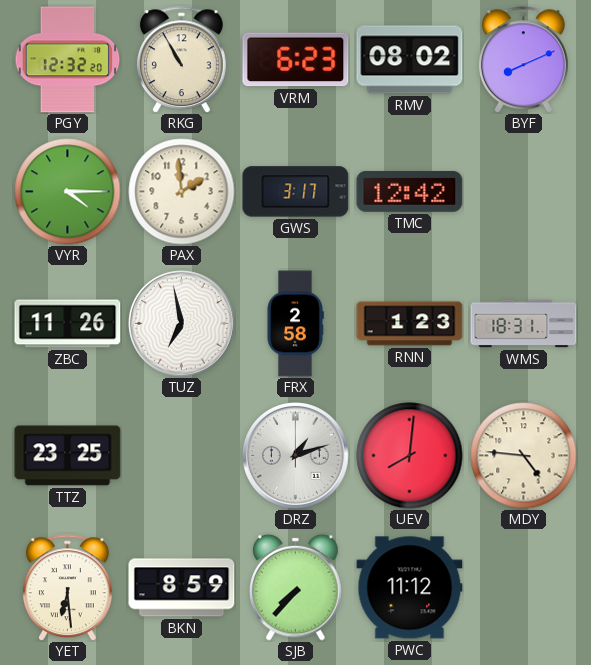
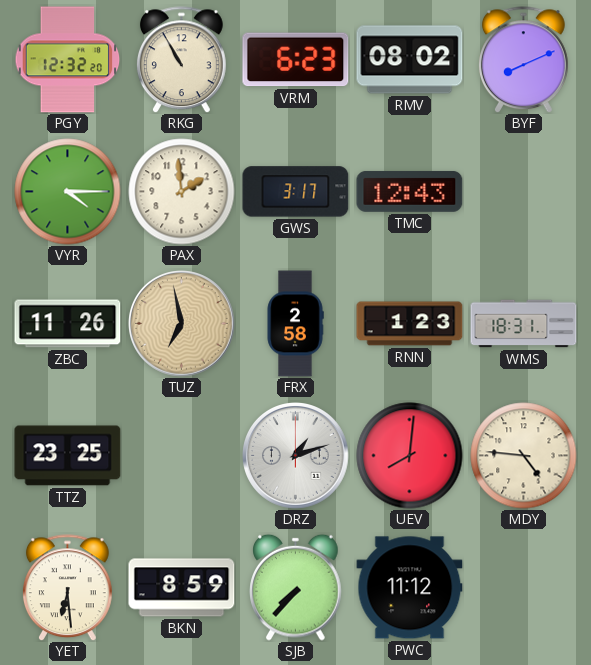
TMC: 12:42 -> 12:43
TUZ dial: white -> champagne
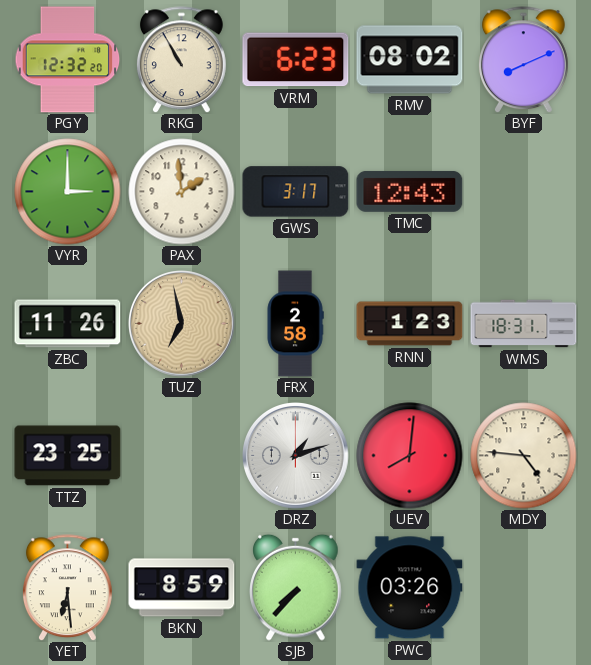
VYR: 4:15 -> 3:00
PWC: 11:12 -> 03:26
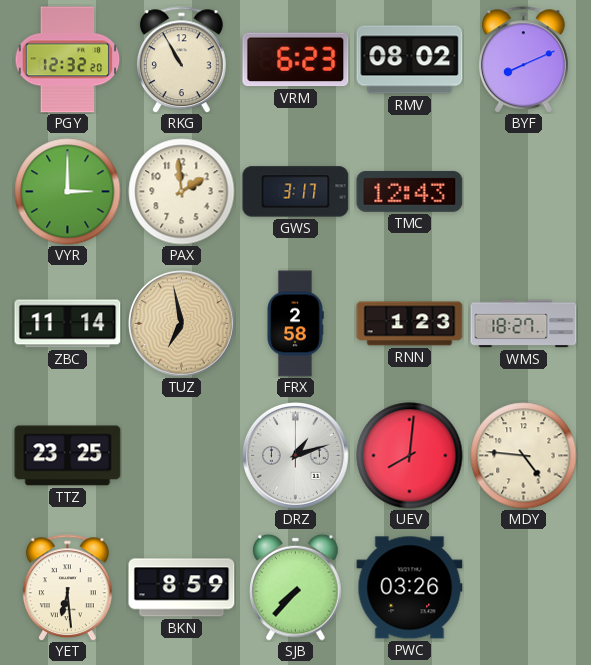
ZBC: 11:26 -> 11:14
WMS: 18:31 -> 18:27
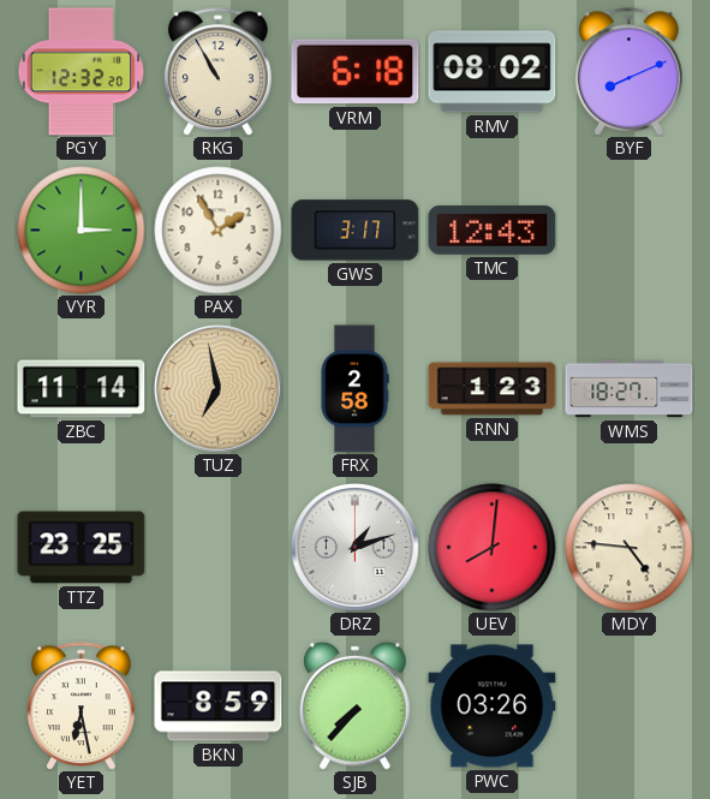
VRM: 6:23 -> 6:18
PAX: 1:59 -> 1:55
YET: 6:29 -> 6:28
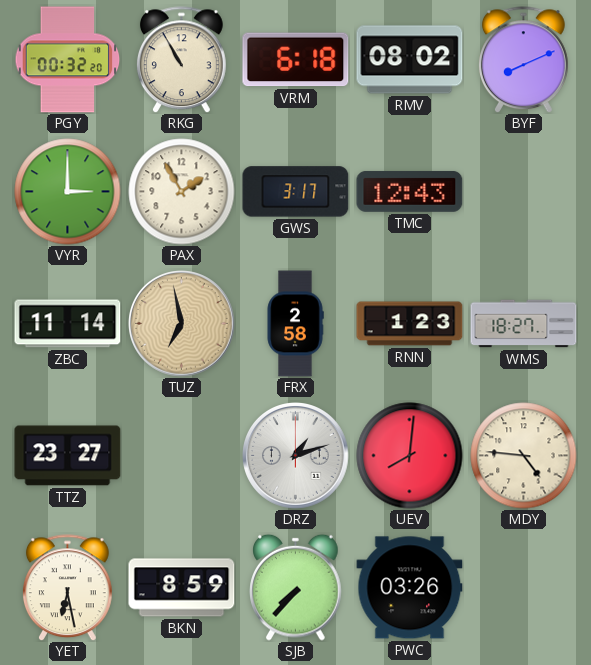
PGY: 12:32 -> 00:32
TTZ: 23:25 -> 23:27
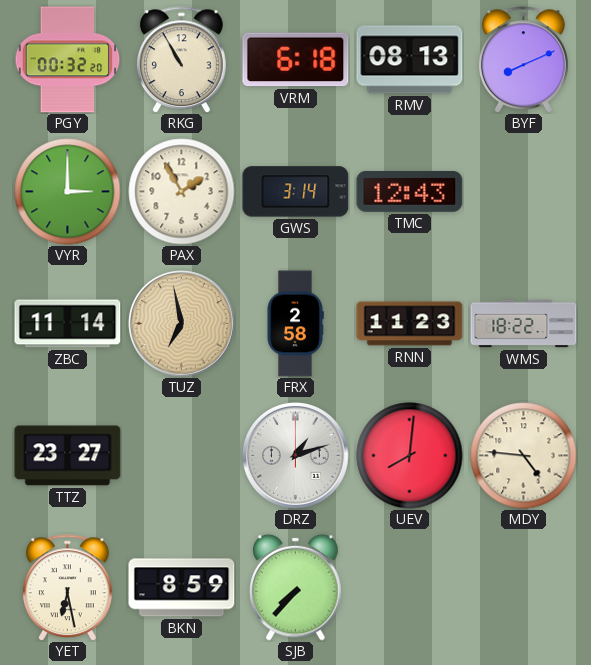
RMV: 08:02 -> 08:13
GWS: 3:17 -> 3:14
RNN: 1:23 -> 11:23
WMS: 18:27 -> 18:22
PWC: 03:26 -> none
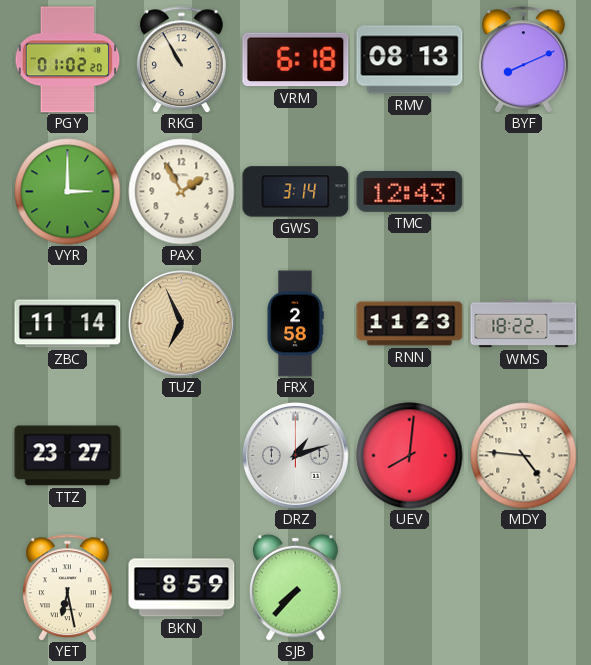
PGY: 00:32 -> 01:02
TUZ: 6:58 -> 6:56
